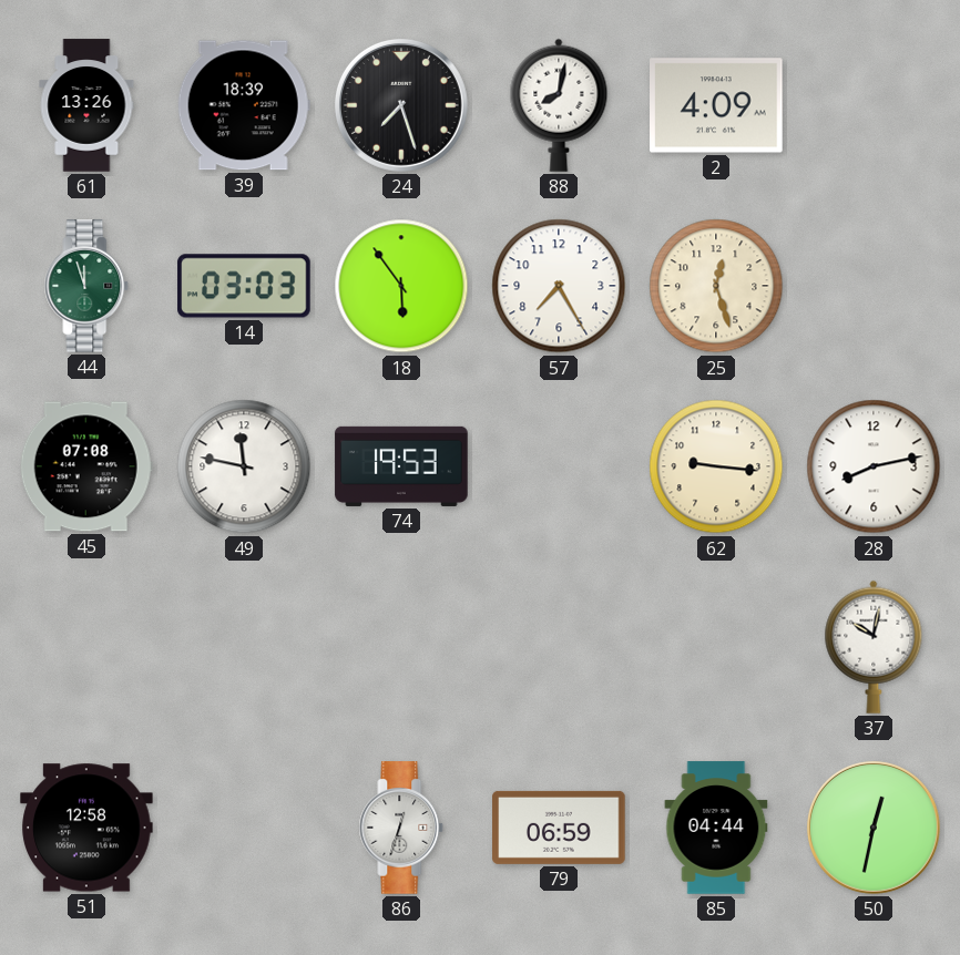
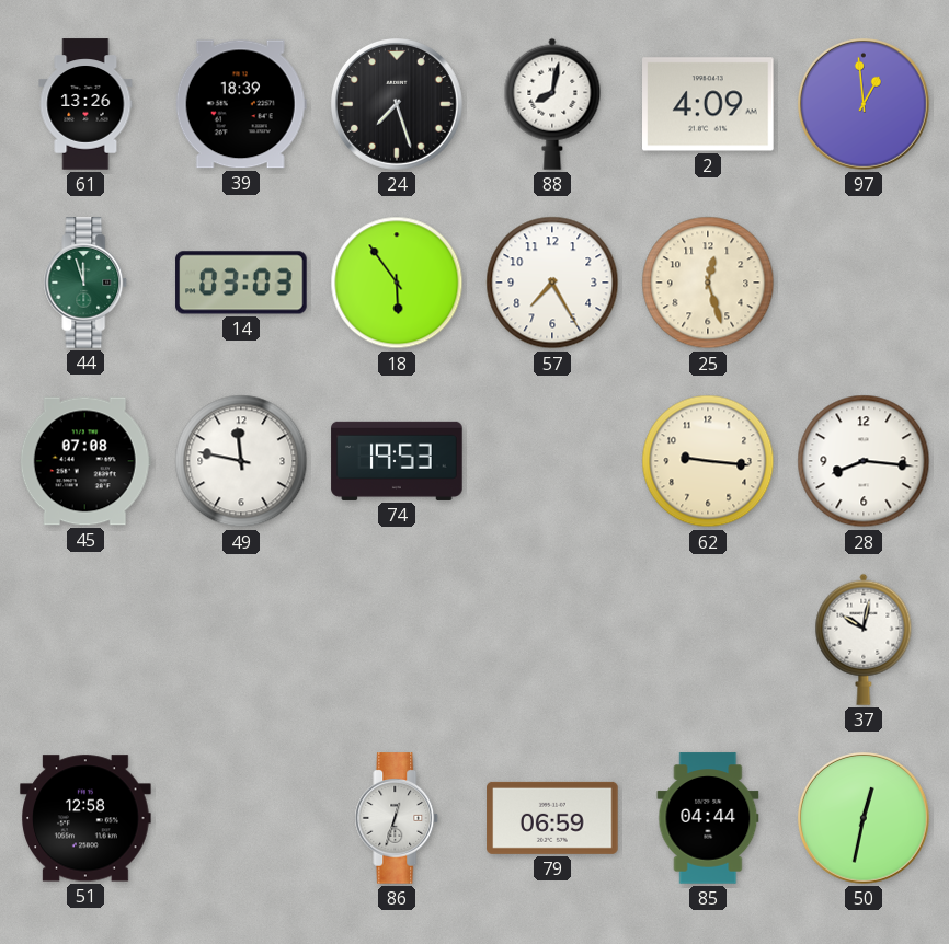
97: none -> 12:59
28: 8:13 -> 8:16
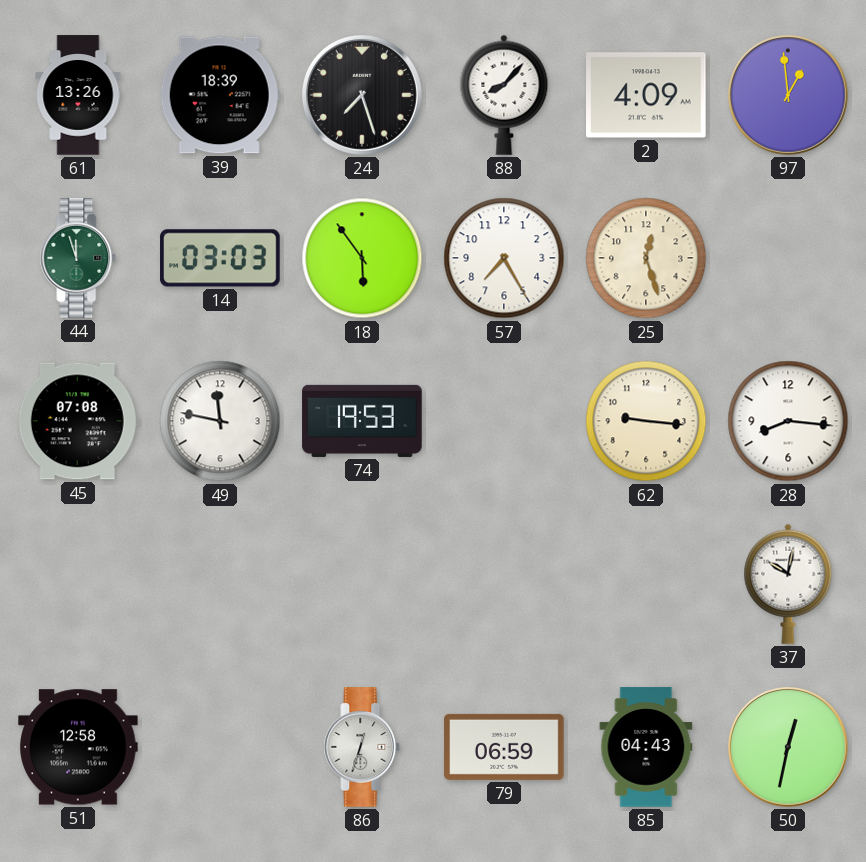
88: 8:02 -> 8:07
85: 04:44 -> 04:43
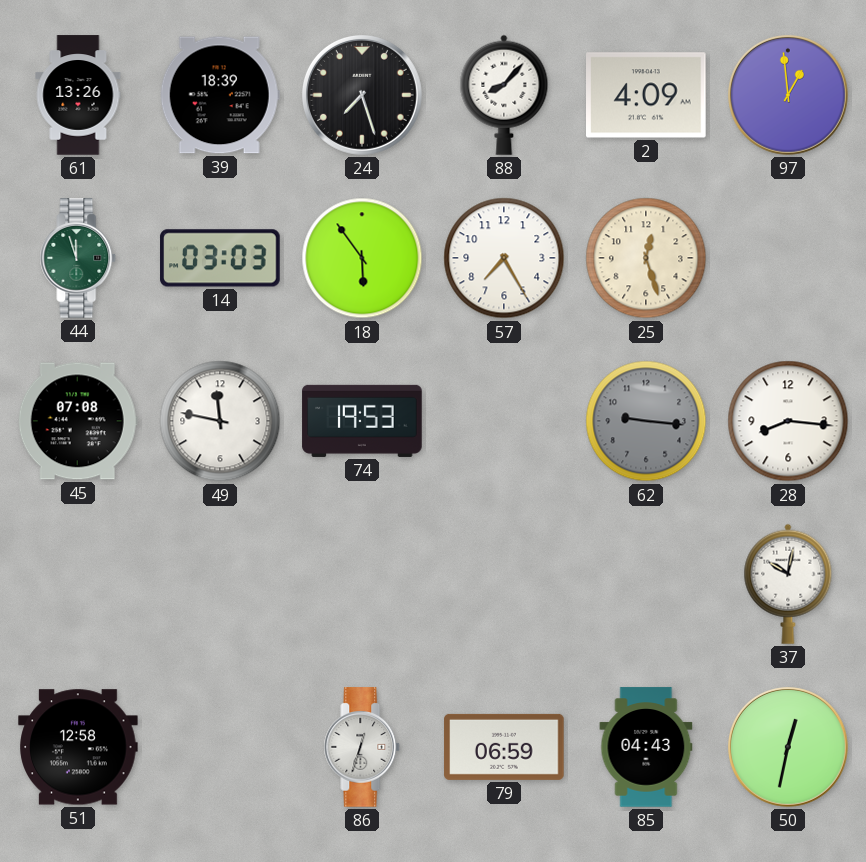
62 dial: cream -> grey
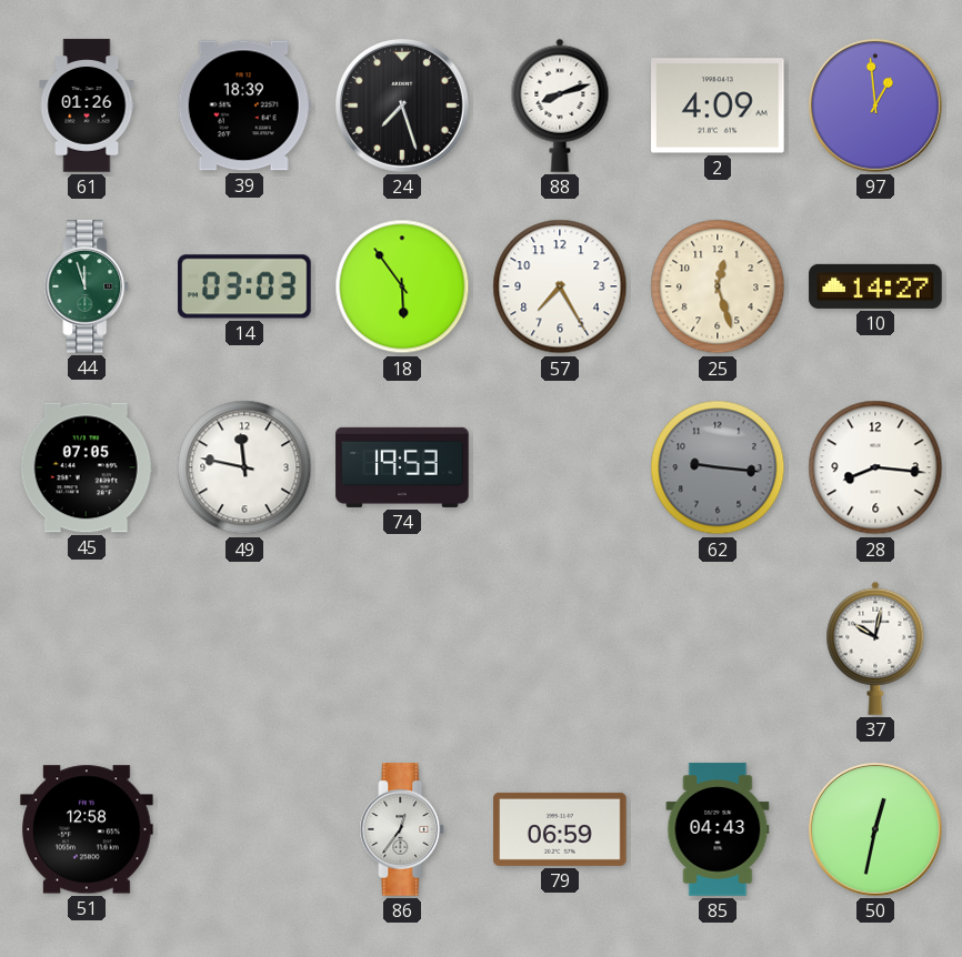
61: 13:26 -> 01:26
88: 8:07 -> 8:12
10: none -> 14:27
45: 07:08 -> 07:05
86: 12:33 -> 12:36
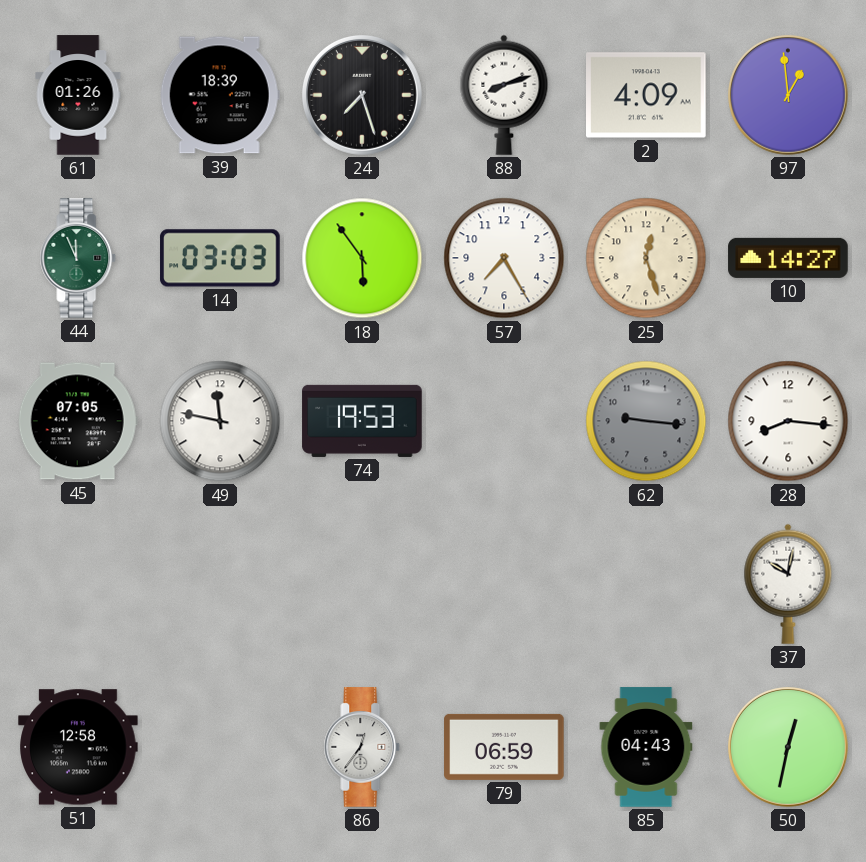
44: 11:57 -> 11:56
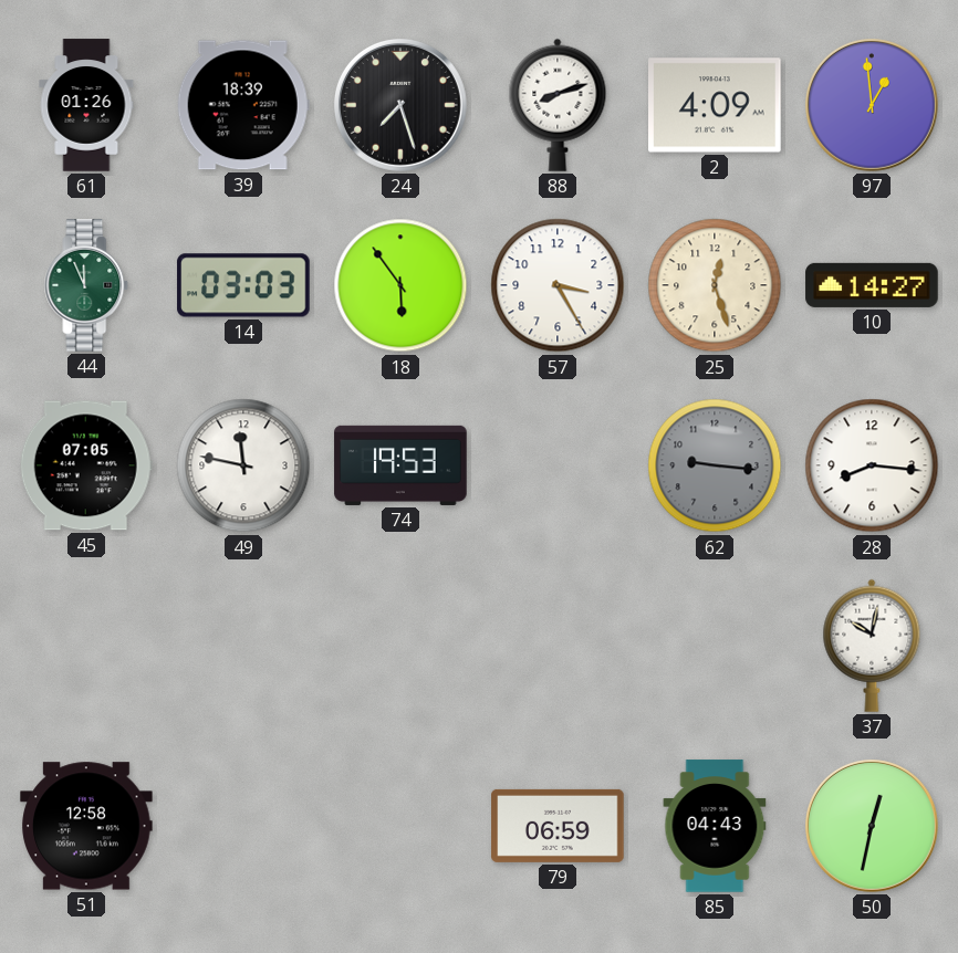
57: 7:25 -> 3:25
86: 12:36 -> none
